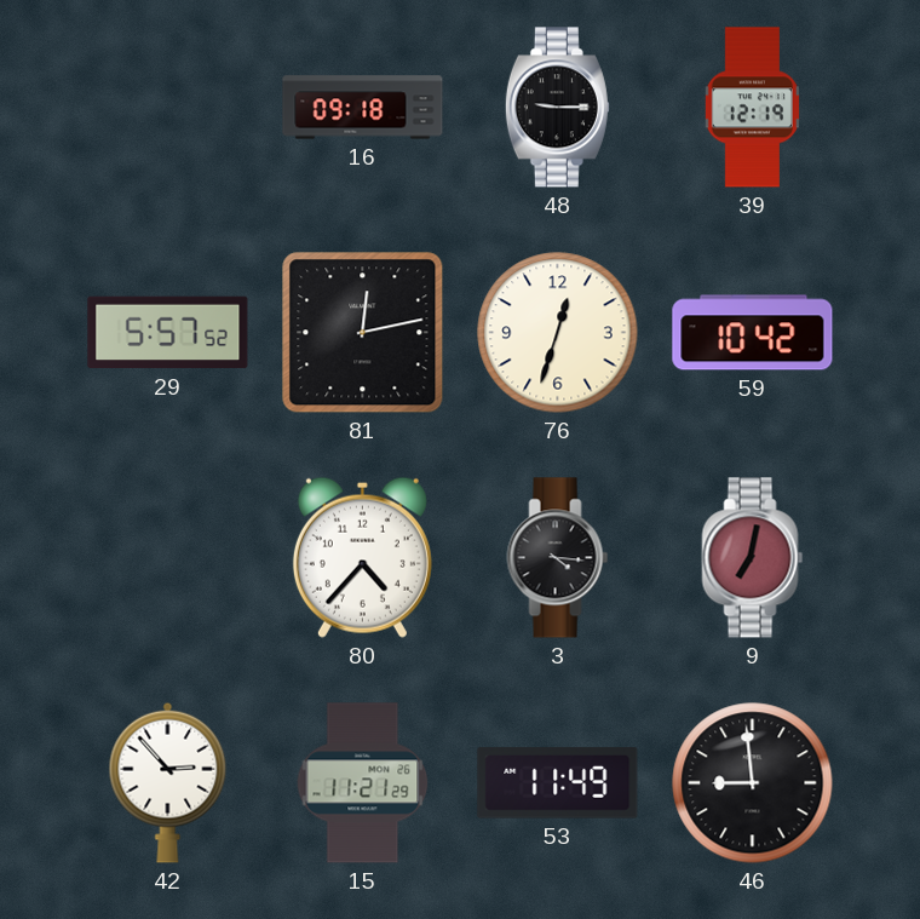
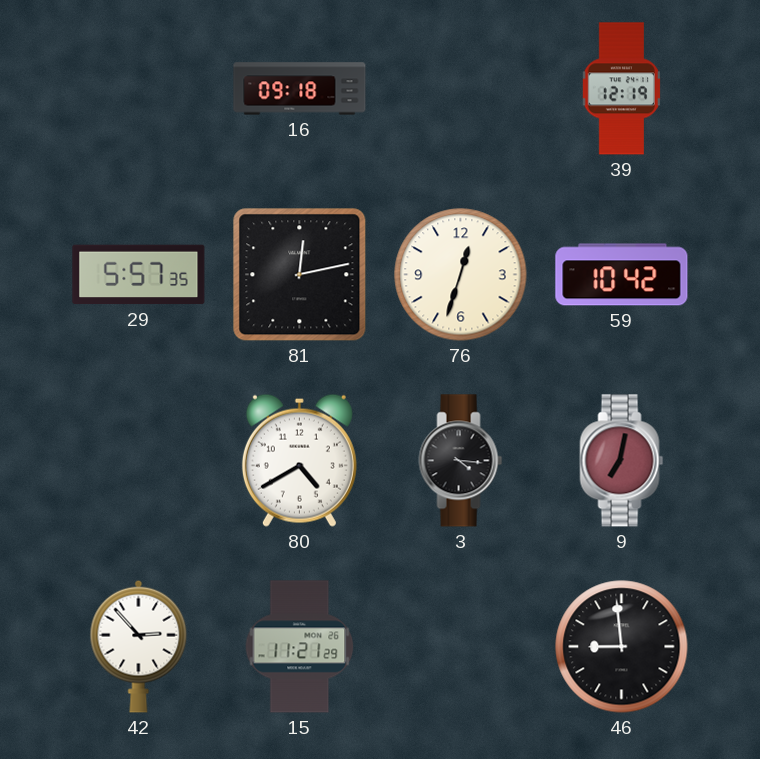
48: 9:15 -> none
29: 5:57:52 -> 5:57:35
80: 4:37 -> 4:40
53: 11:49 -> none
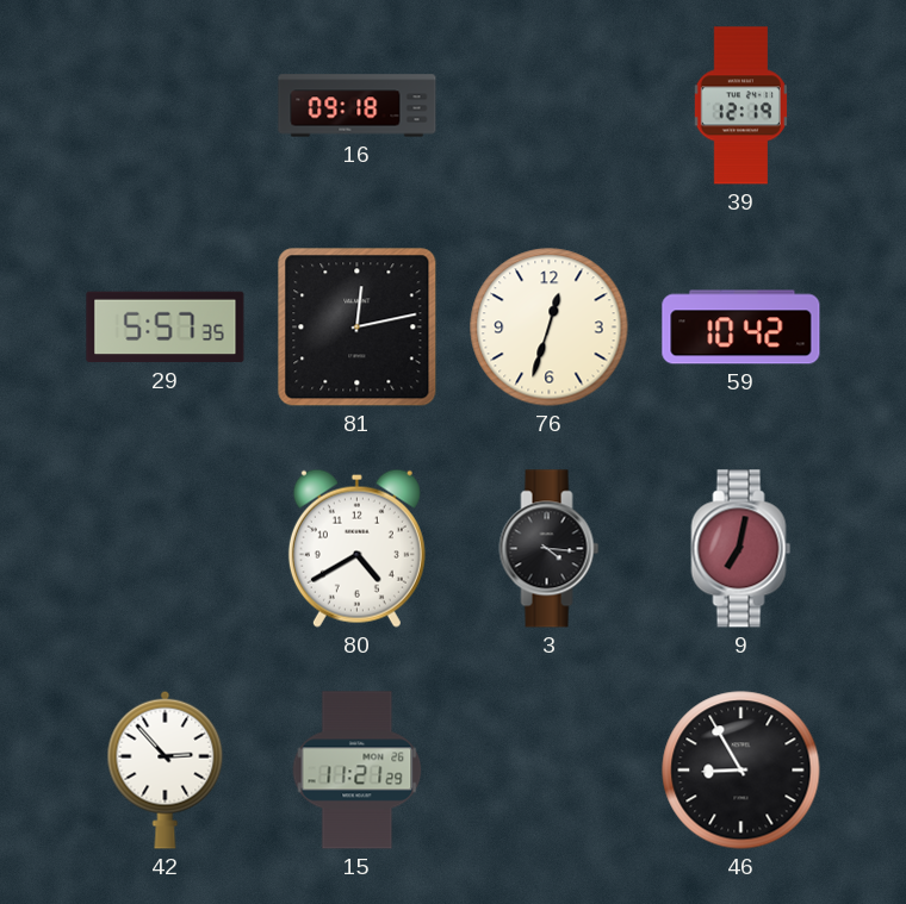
46: 8:59 -> 8:55
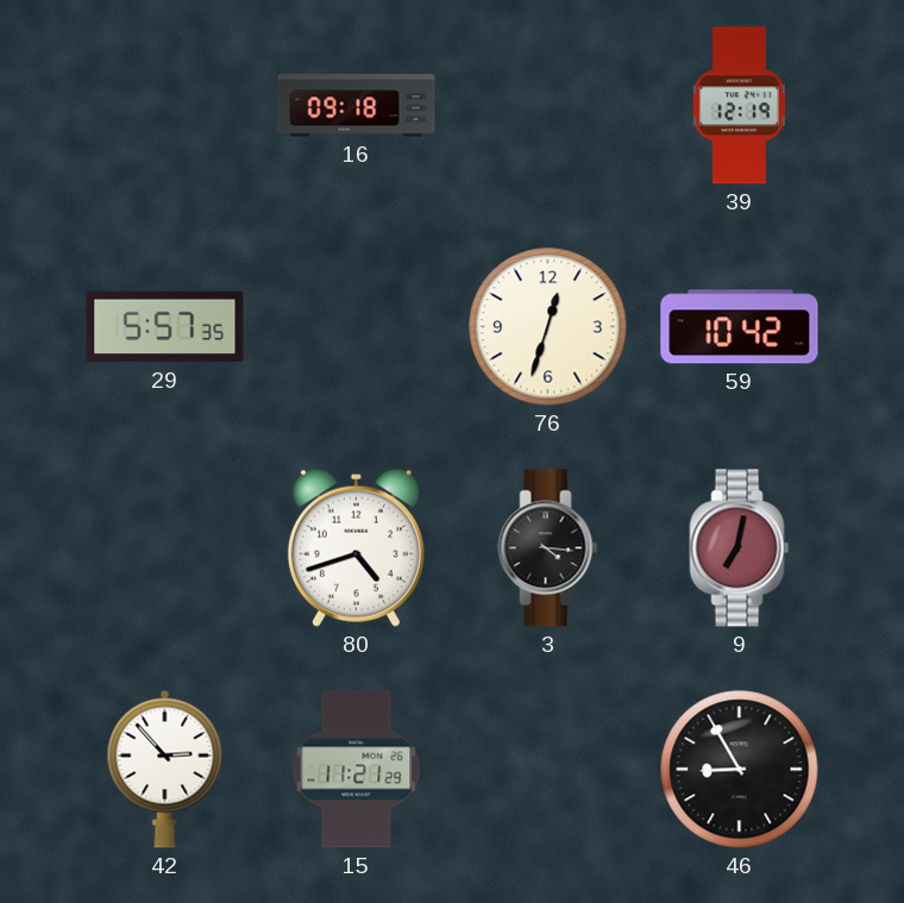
81: 12:13 -> none
80: 4:40 -> 4:42
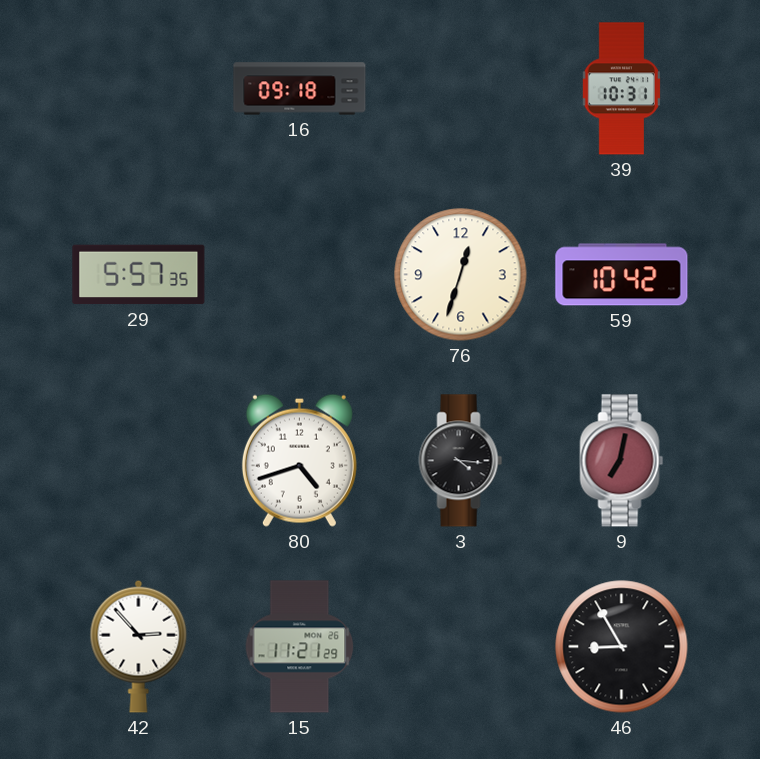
39: 12:19 -> 10:31
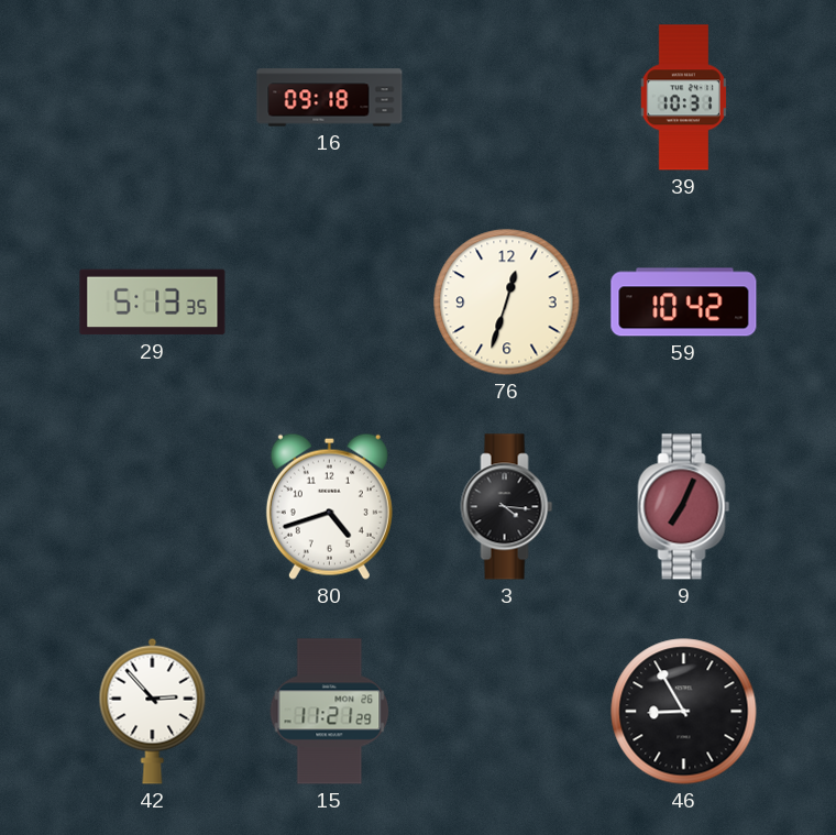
29: 5:57 -> 5:13
9: 7:02 -> 7:04
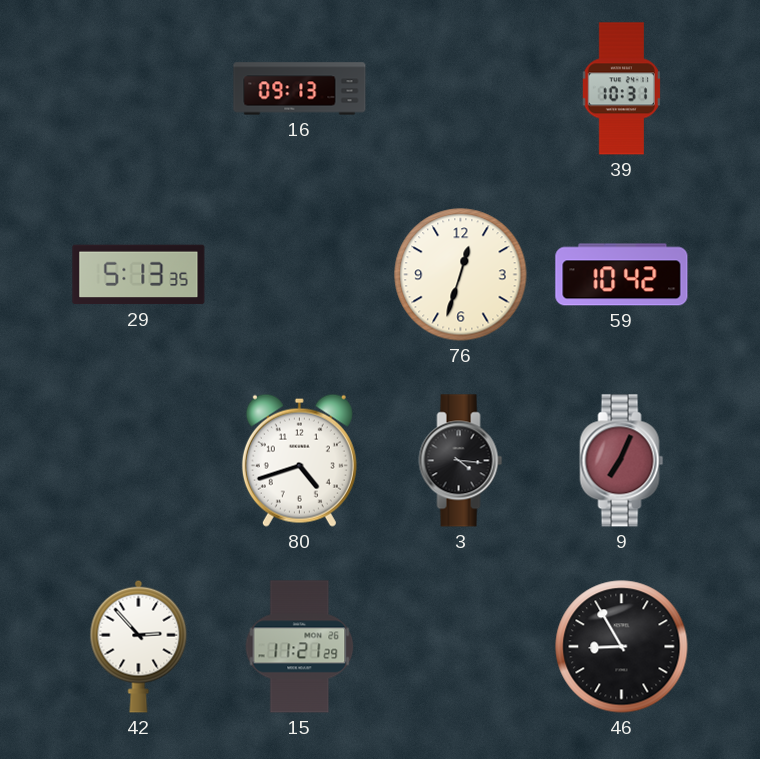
16: 09:18 -> 09:13
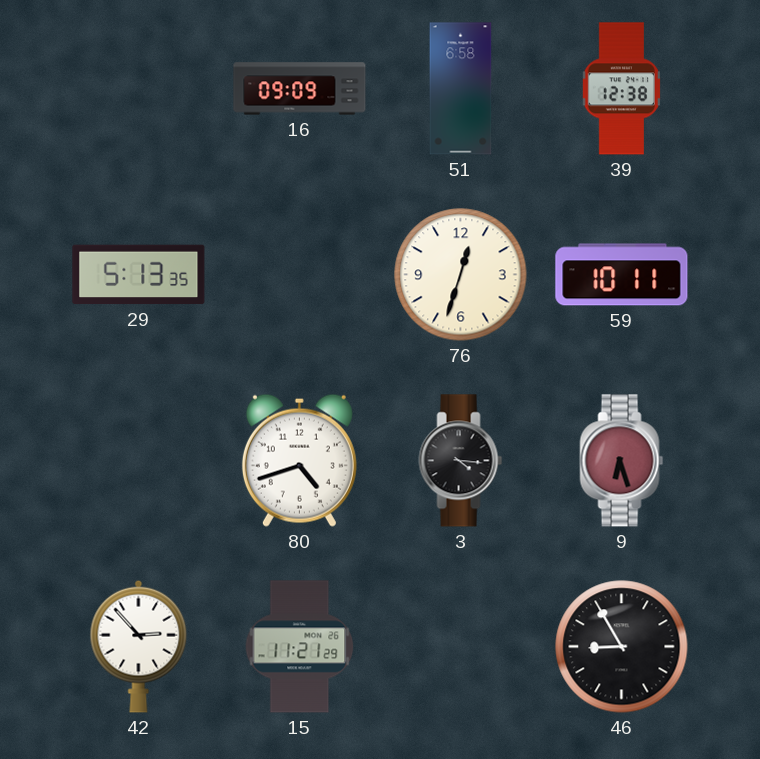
16: 09:13 -> 09:09
51: none -> 6:58
39: 10:31 -> 12:38
59: 10:42 -> 10:11
9: 7:04 -> 6:27
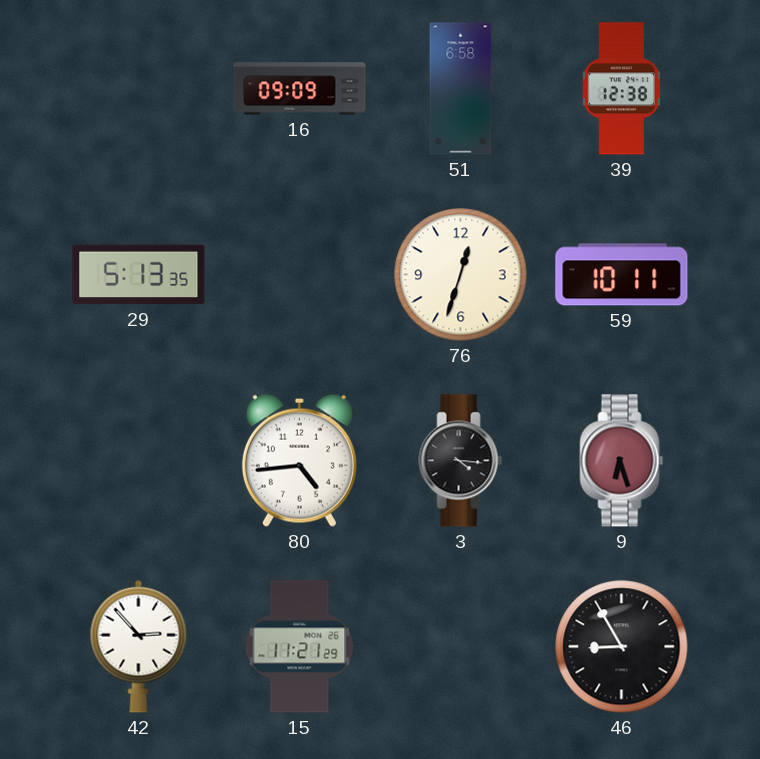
80: 4:42 -> 4:44
